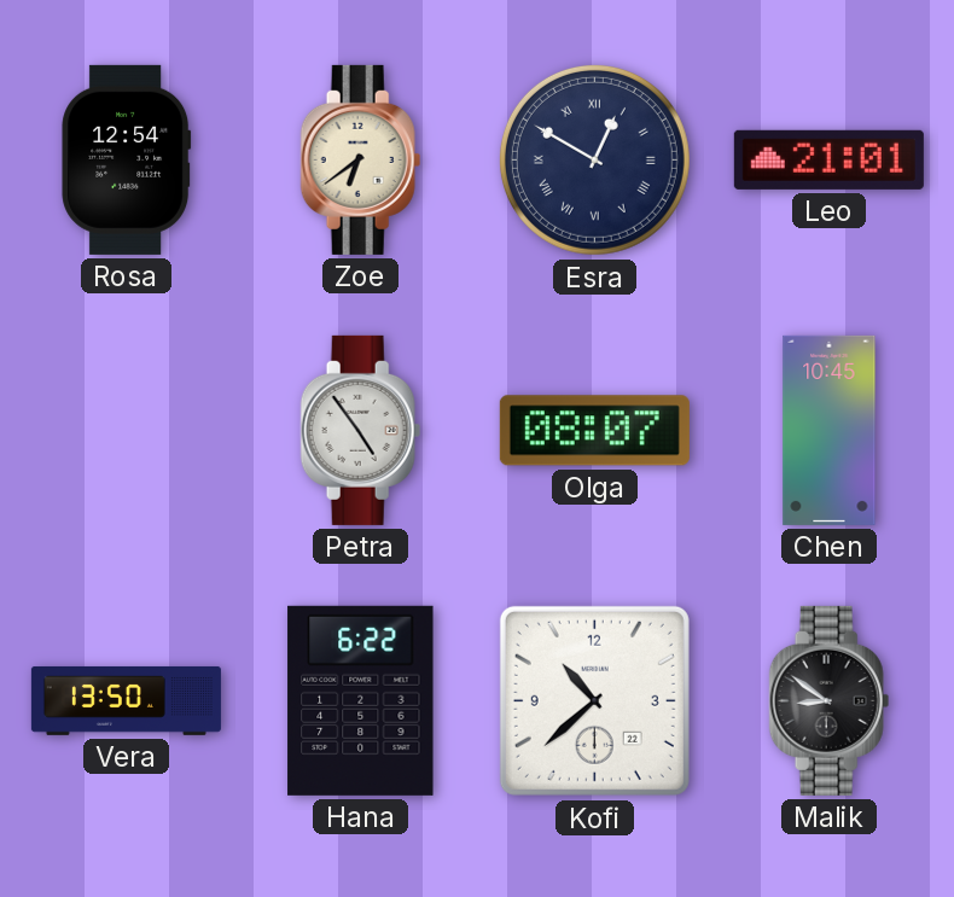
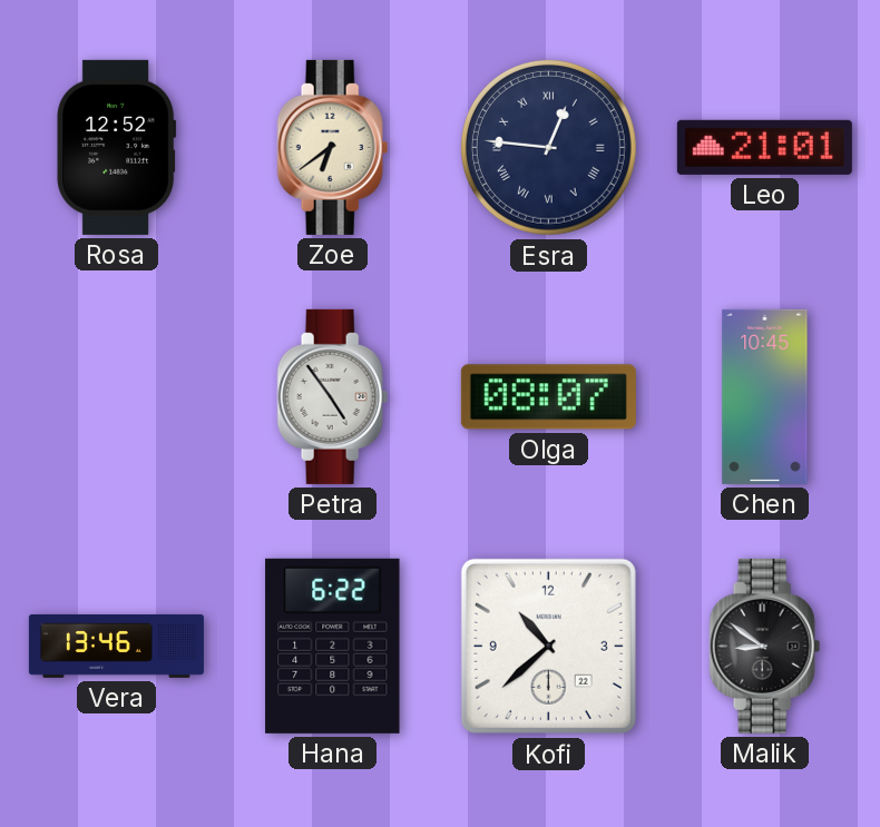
Rosa: 12:54 -> 12:52
Esra: 12:50 -> 12:46
Vera: 13:50 -> 13:46
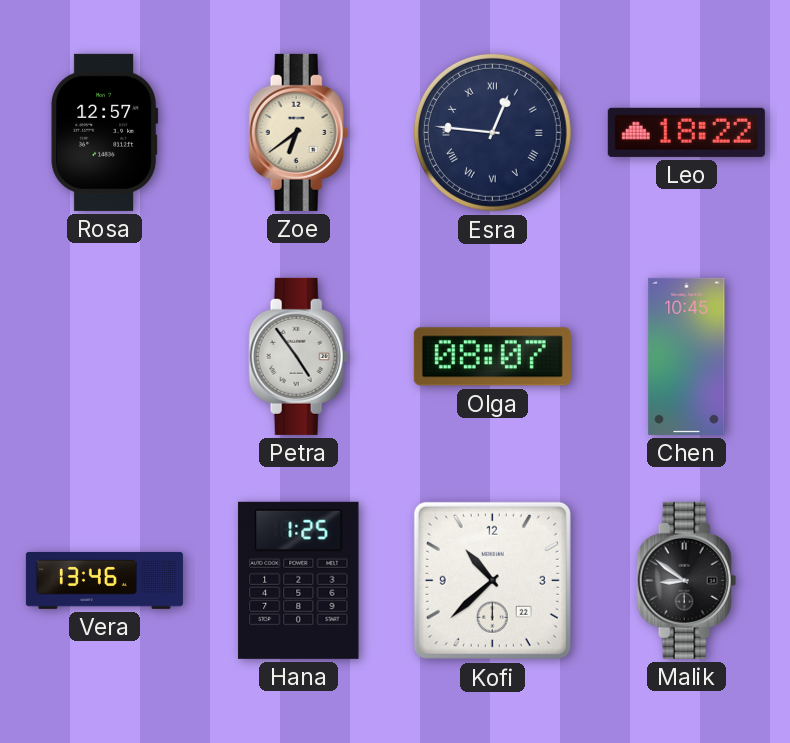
Rosa: 12:52 -> 12:57
Leo: 21:01 -> 18:22
Hana: 6:22 -> 1:25
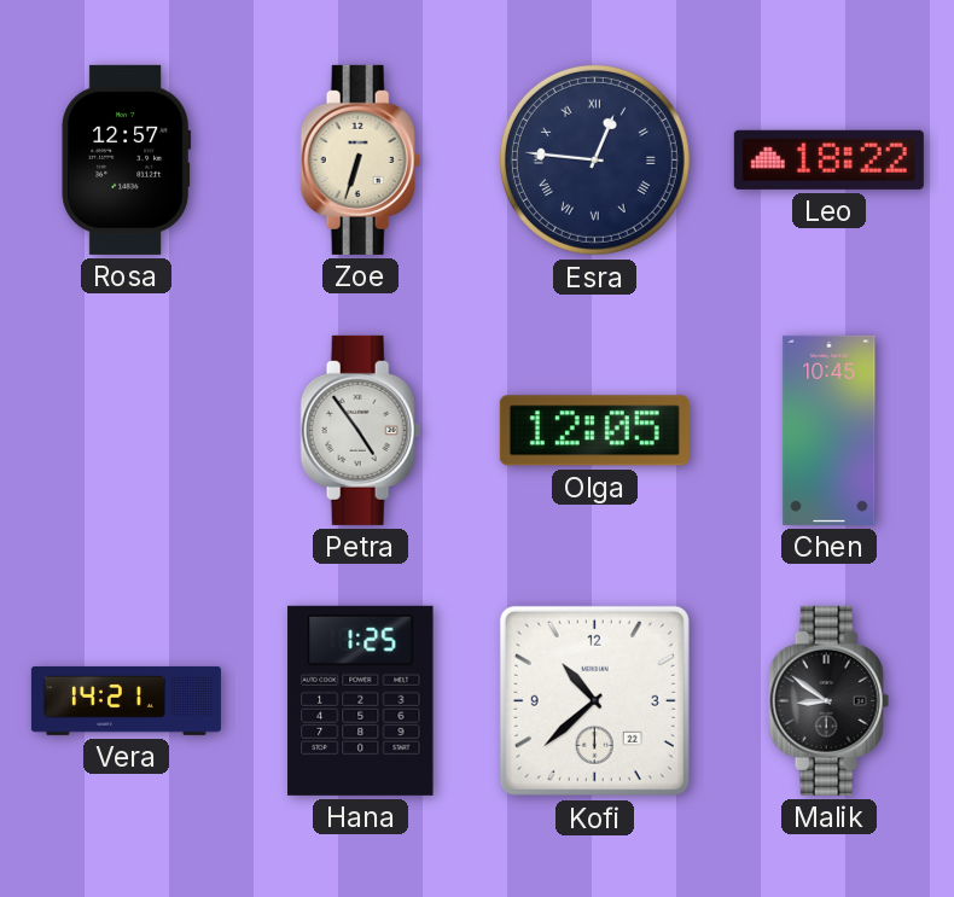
Zoe: 6:39 -> 6:33
Olga: 08:07 -> 12:05
Vera: 13:46 -> 14:21
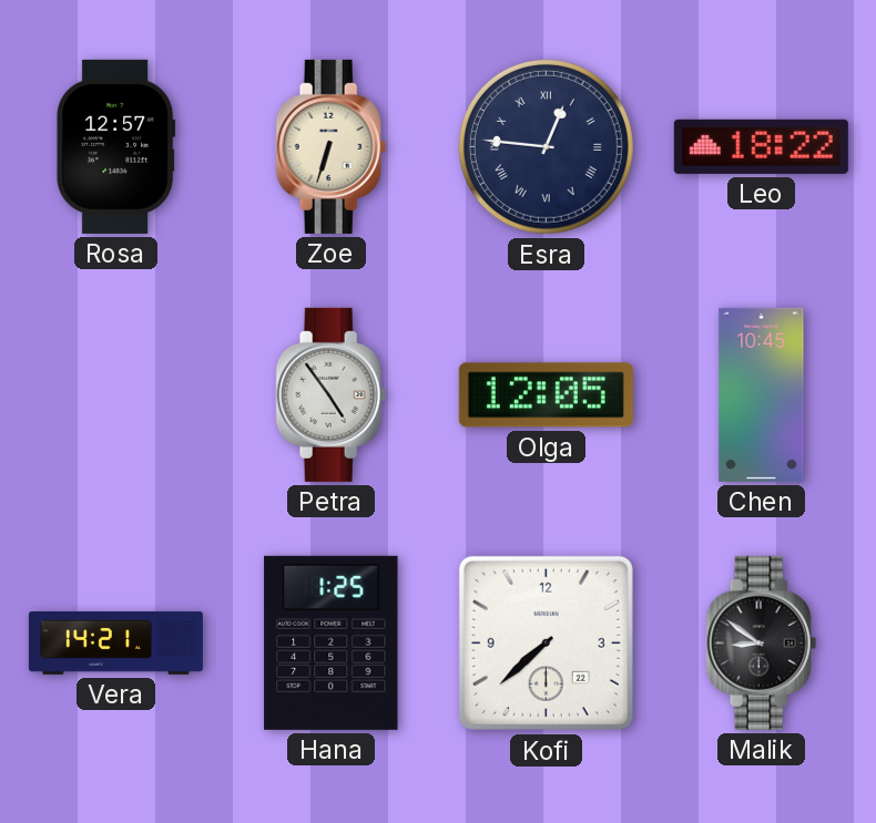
Kofi: 10:38 -> 7:38
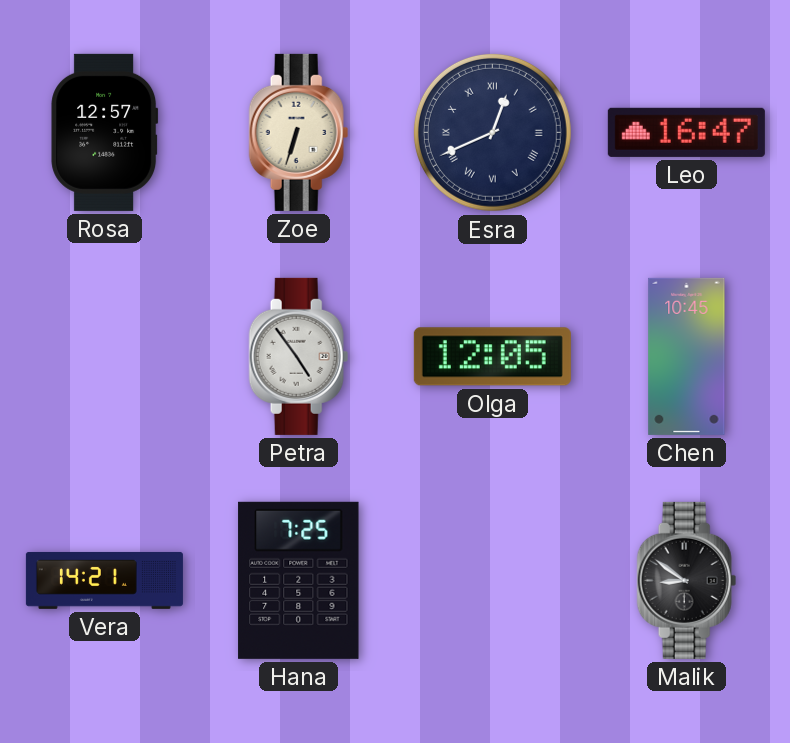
Esra: 12:46 -> 12:41
Leo: 18:22 -> 16:47
Hana: 1:25 -> 7:25
Kofi: 7:38 -> none
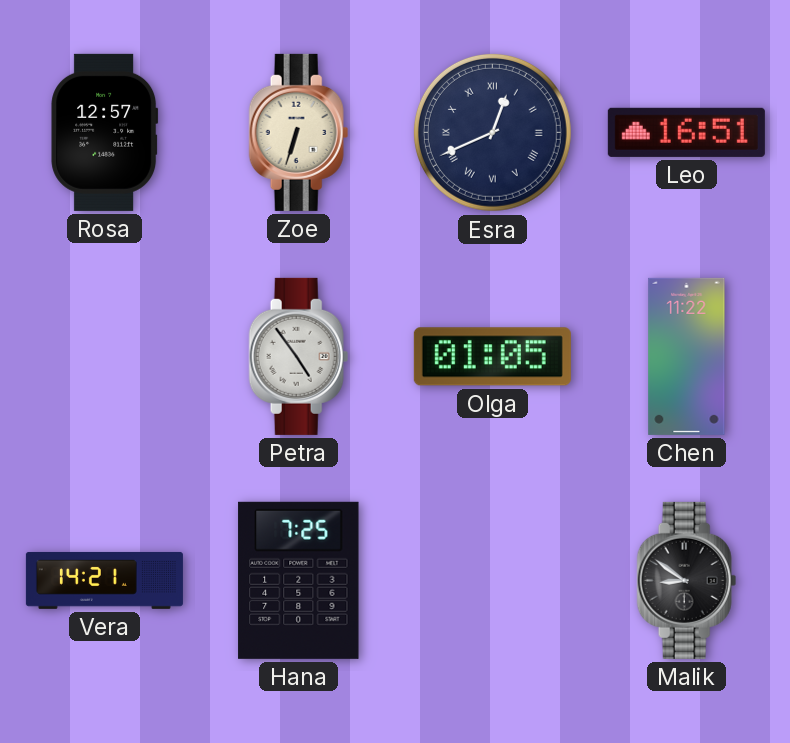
Leo: 16:47 -> 16:51
Olga: 12:05 -> 01:05
Chen: 10:45 -> 11:22
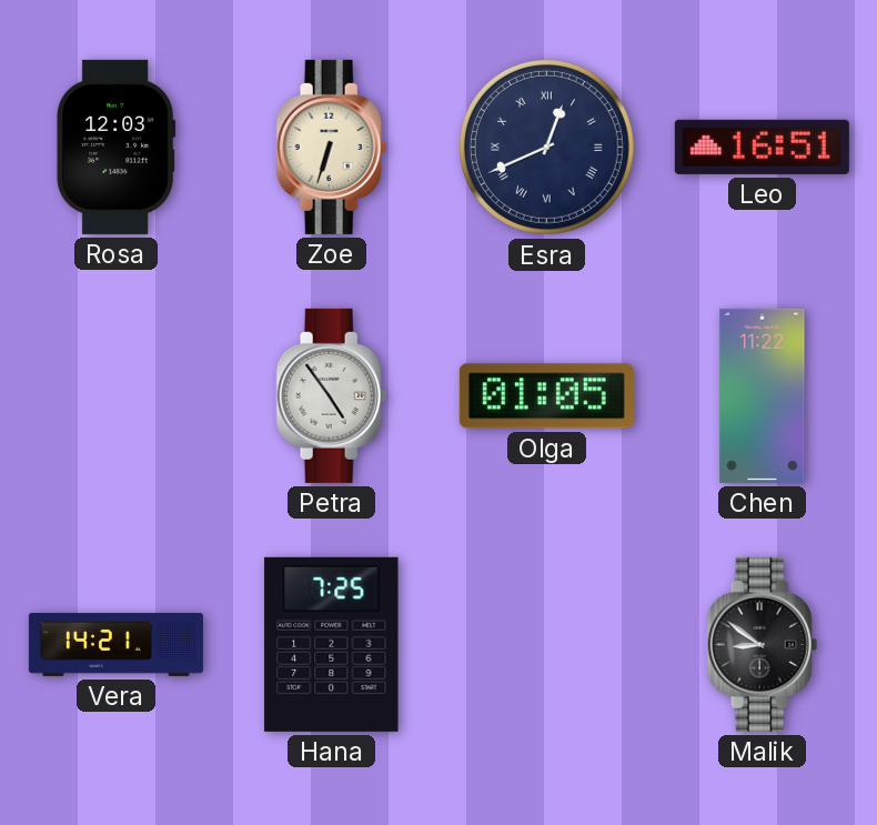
Rosa: 12:57 -> 12:03
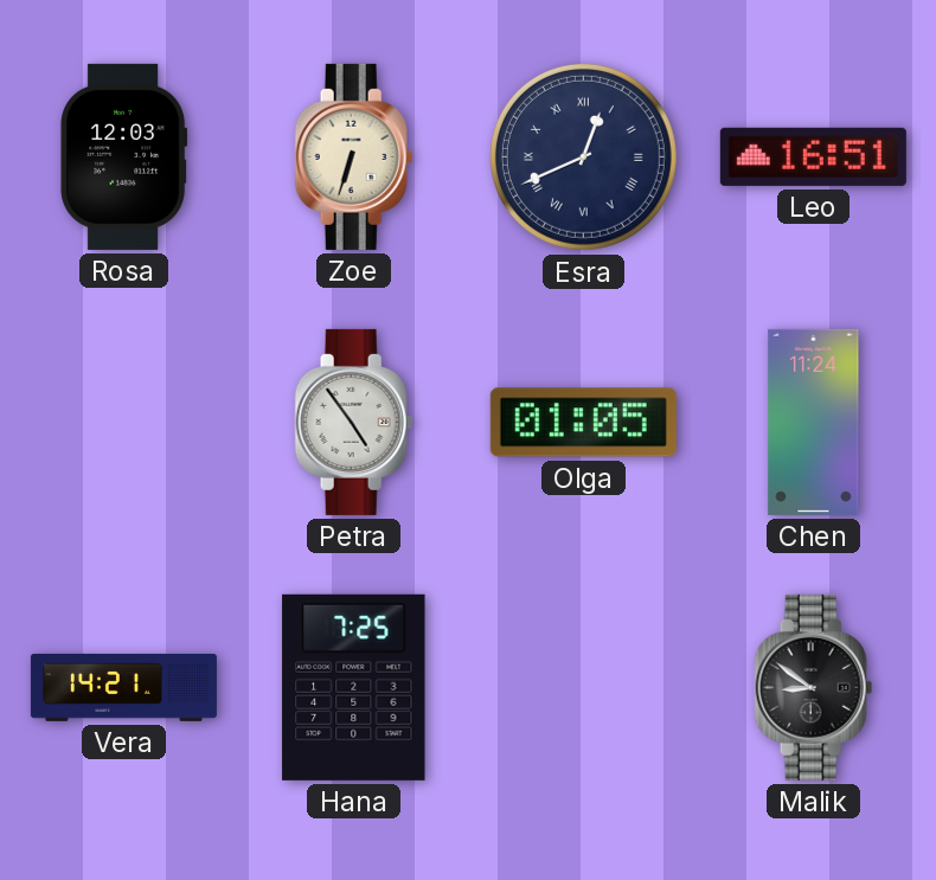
Chen: 11:22 -> 11:24
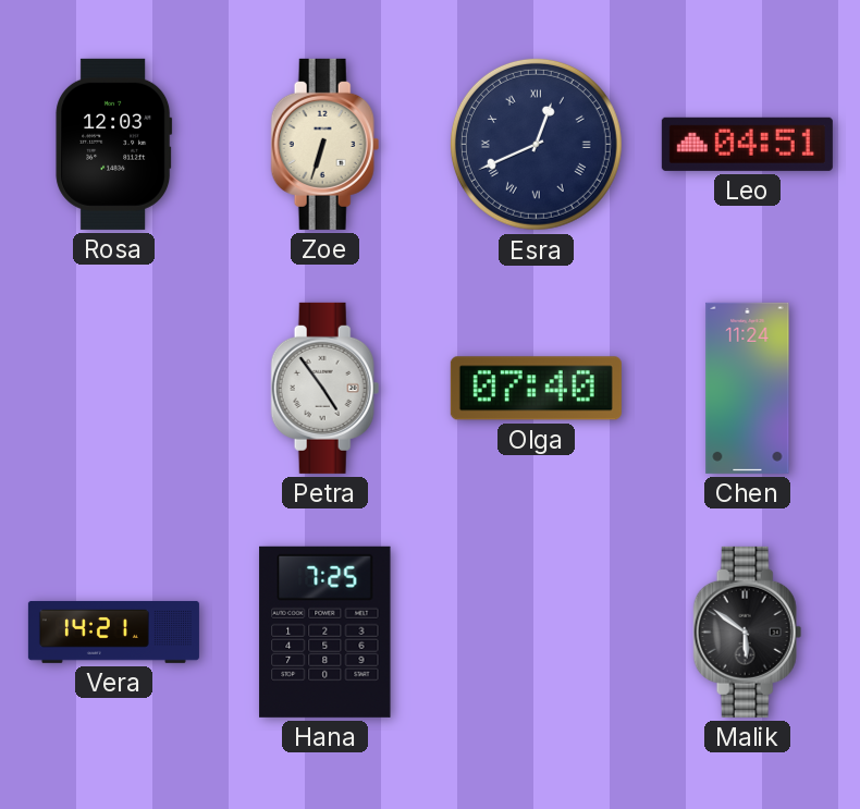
Leo: 16:51 -> 04:51
Olga: 01:05 -> 07:40
Malik: 8:51 -> 5:51
